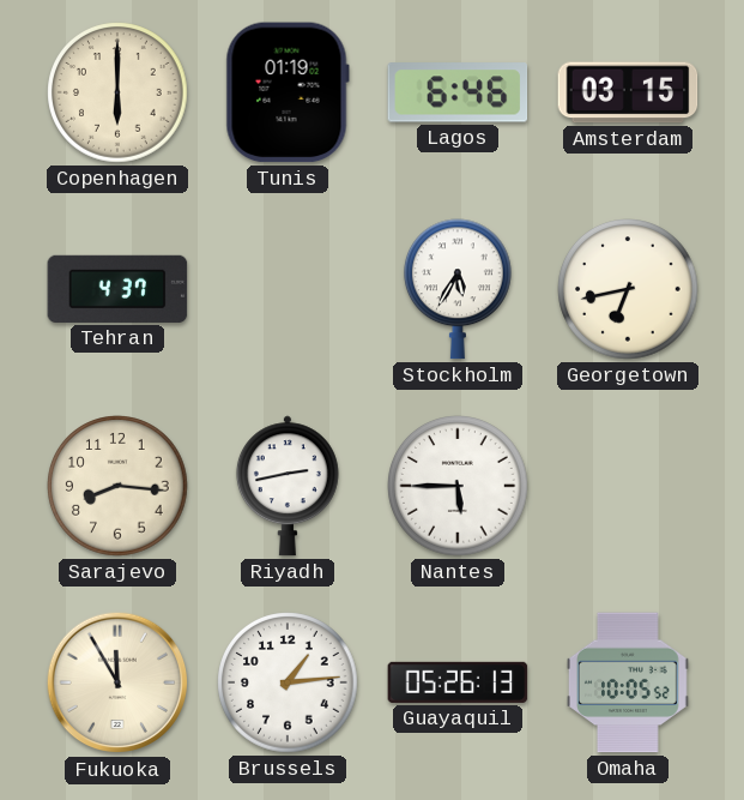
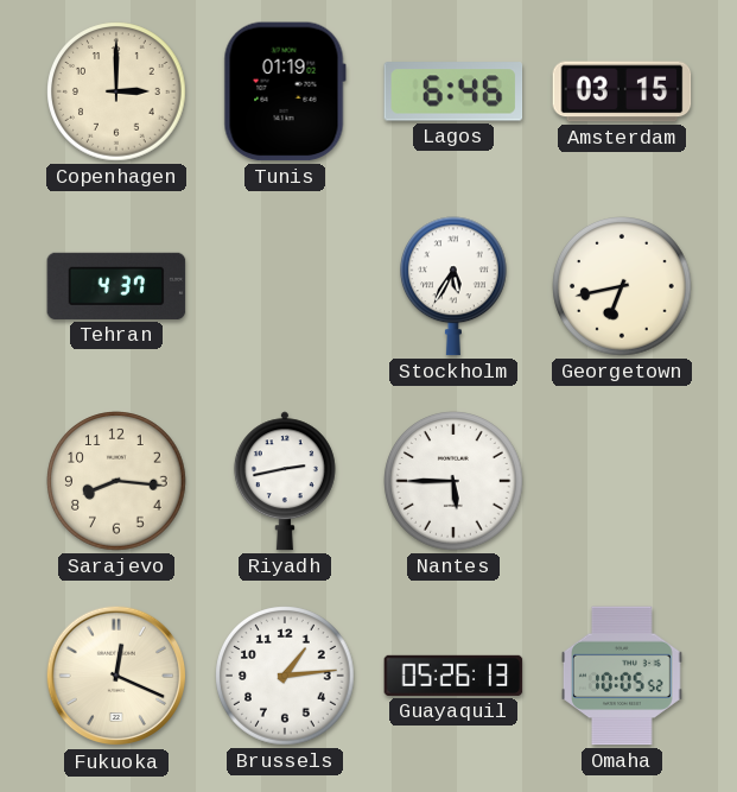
Copenhagen: 6:00 -> 3:00
Fukuoka: 11:55 -> 12:19
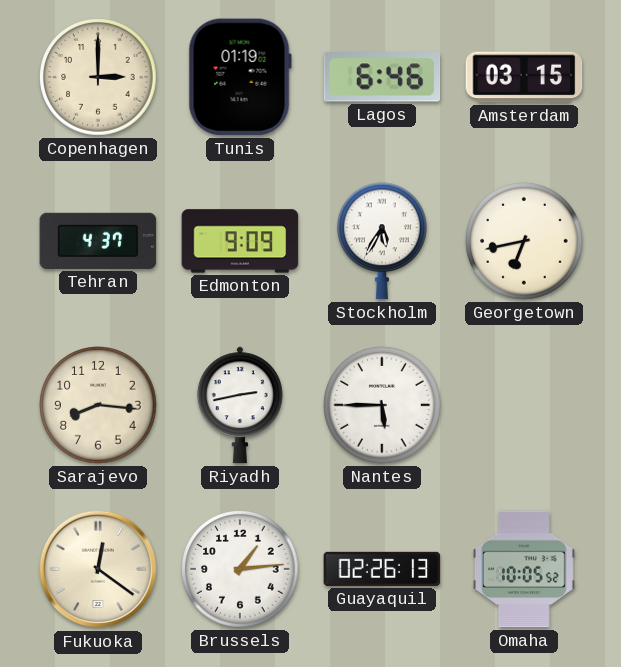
Edmonton: none -> 9:09
Fukuoka: 12:19 -> 12:21
Guayaquil: 05:26 -> 02:26
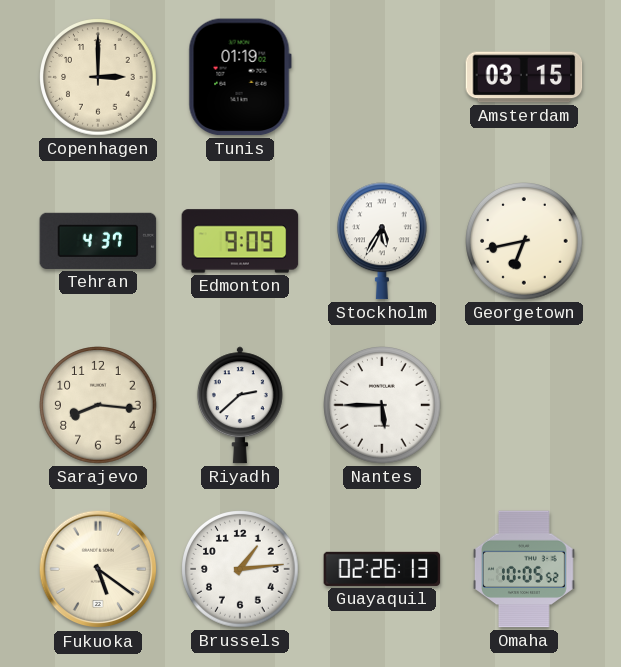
Lagos: 6:46 -> none
Riyadh: 2:43 -> 2:38
Fukuoka: 12:21 -> 5:21
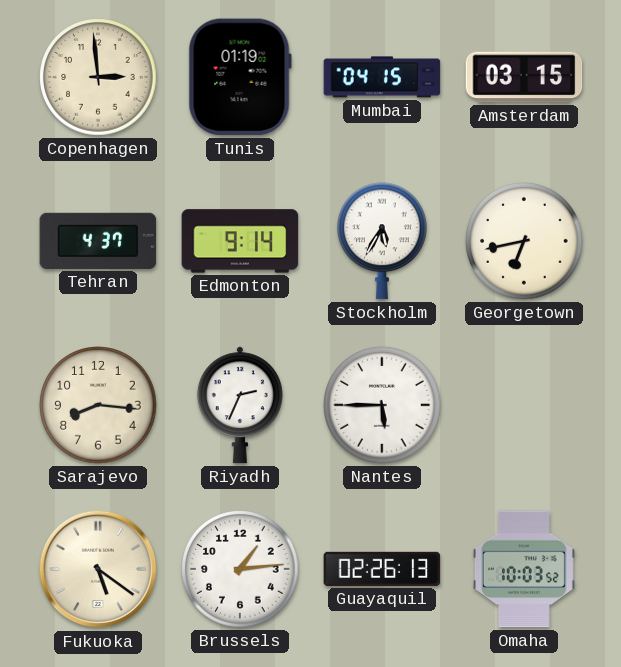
Copenhagen: 3:00 -> 2:59
Mumbai: none -> 04:15
Edmonton: 9:09 -> 9:14
Riyadh: 2:38 -> 2:34
Omaha: 10:05 -> 10:03
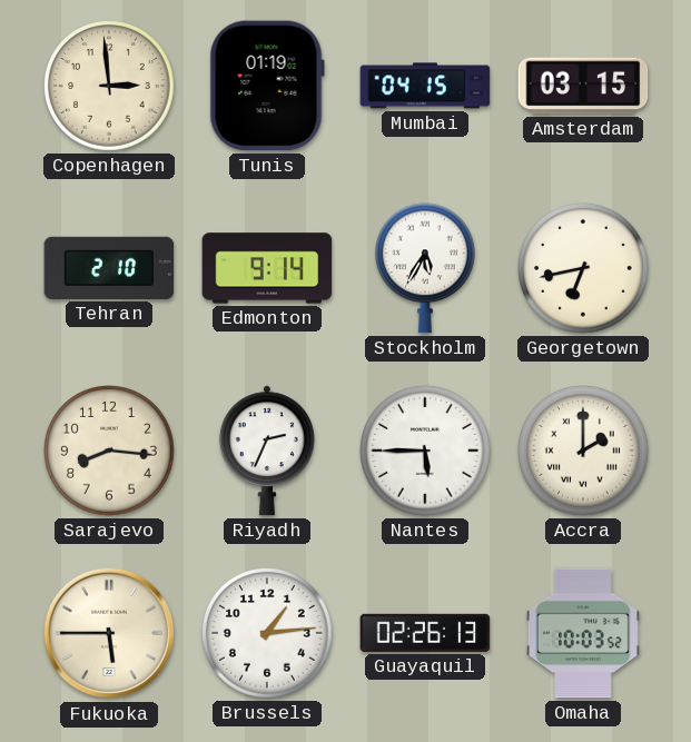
Tehran: 4:37 -> 2:10
Accra: none -> 2:00
Fukuoka: 5:21 -> 5:45
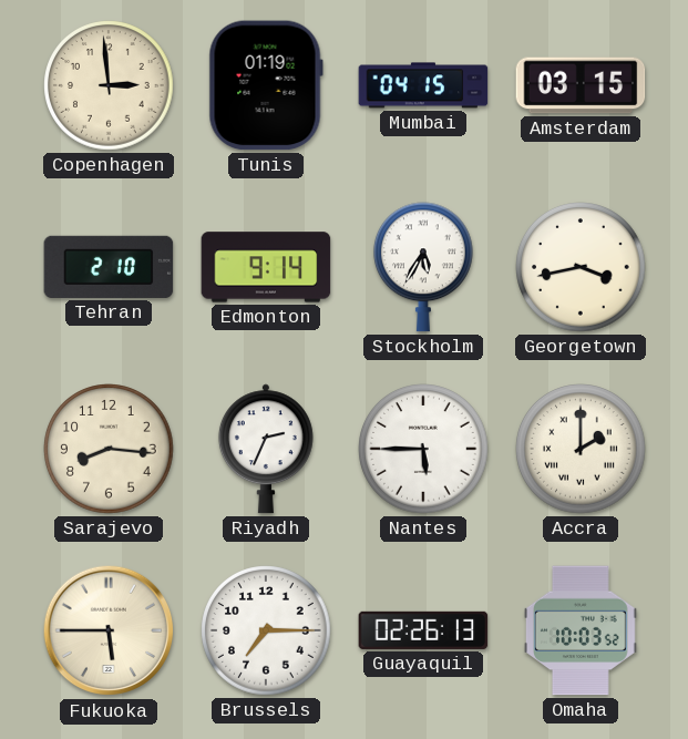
Georgetown: 6:43 -> 3:43
Brussels: 1:14 -> 7:15
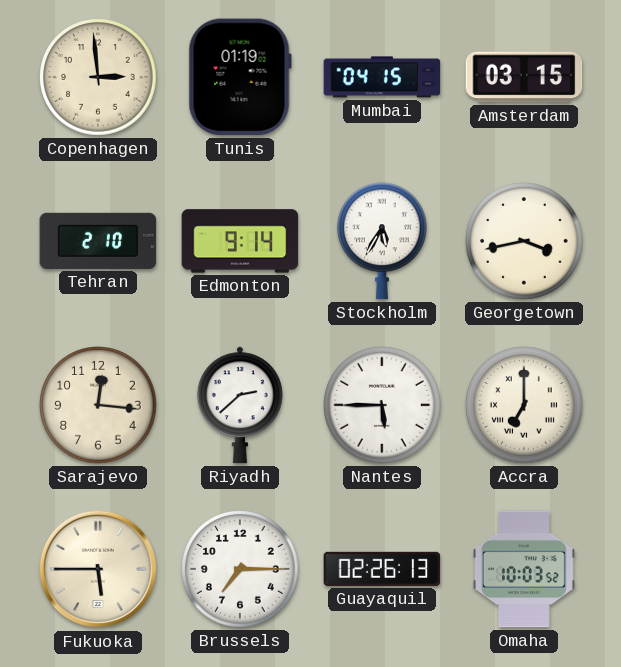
Sarajevo: 8:16 -> 12:16
Riyadh: 2:34 -> 2:38
Accra: 2:00 -> 7:00
